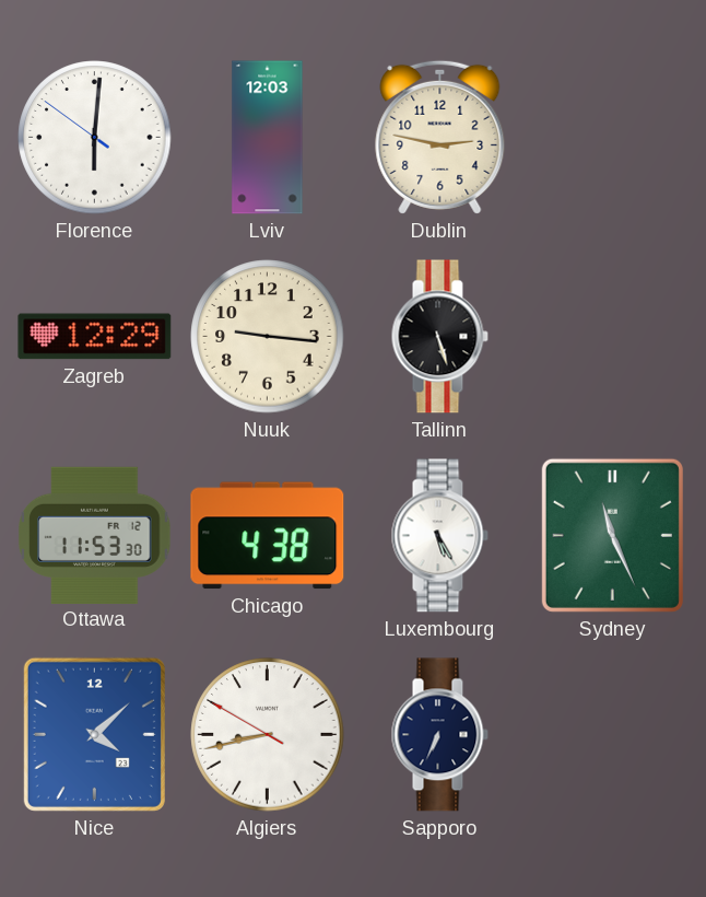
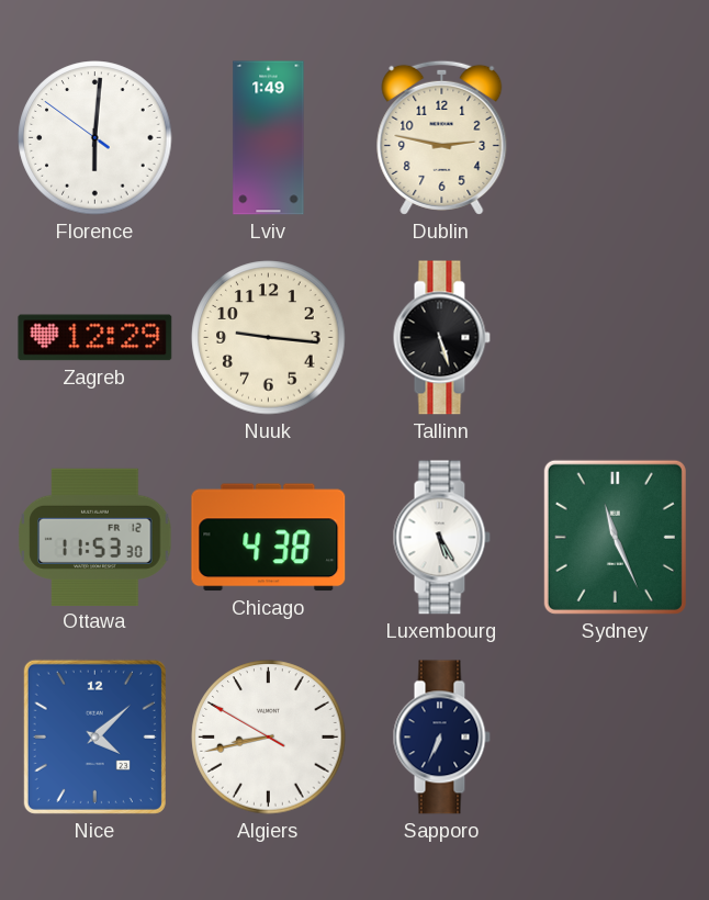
Lviv: 12:03 -> 1:49
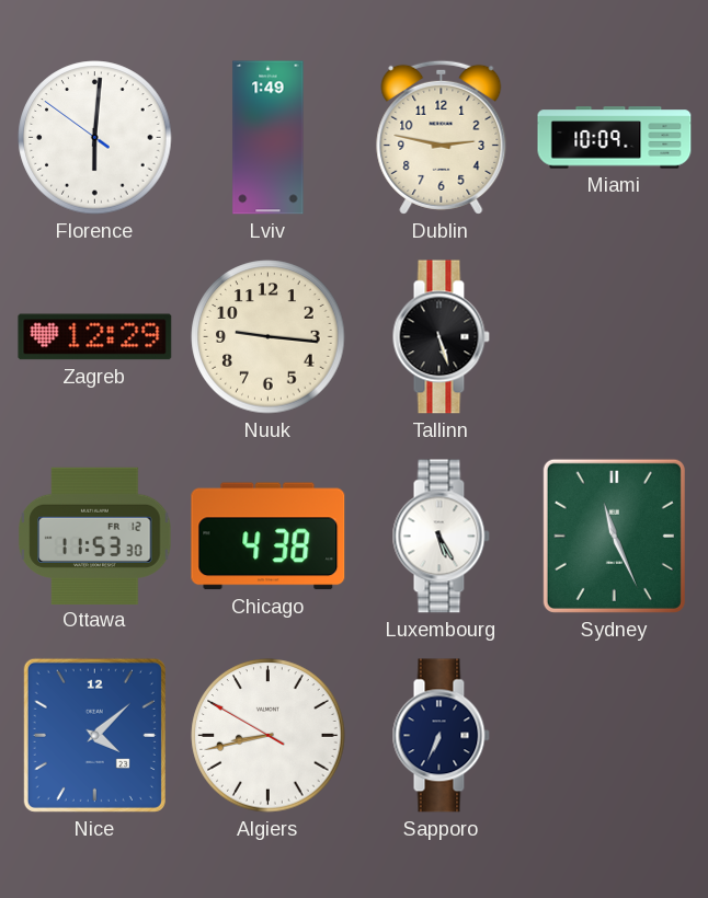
Miami: none -> 10:09
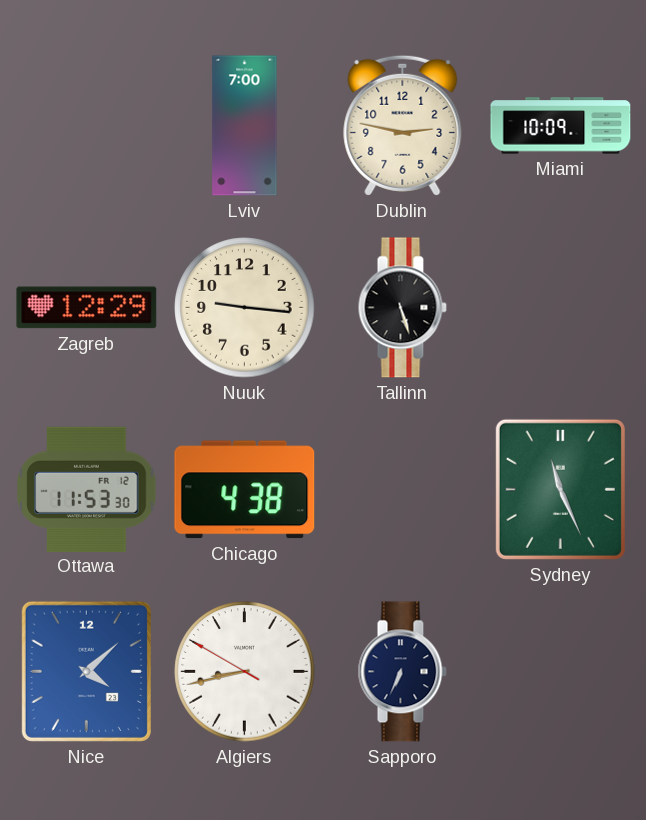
Florence: 6:00 -> none
Lviv: 1:49 -> 7:00
Luxembourg: 5:25 -> none
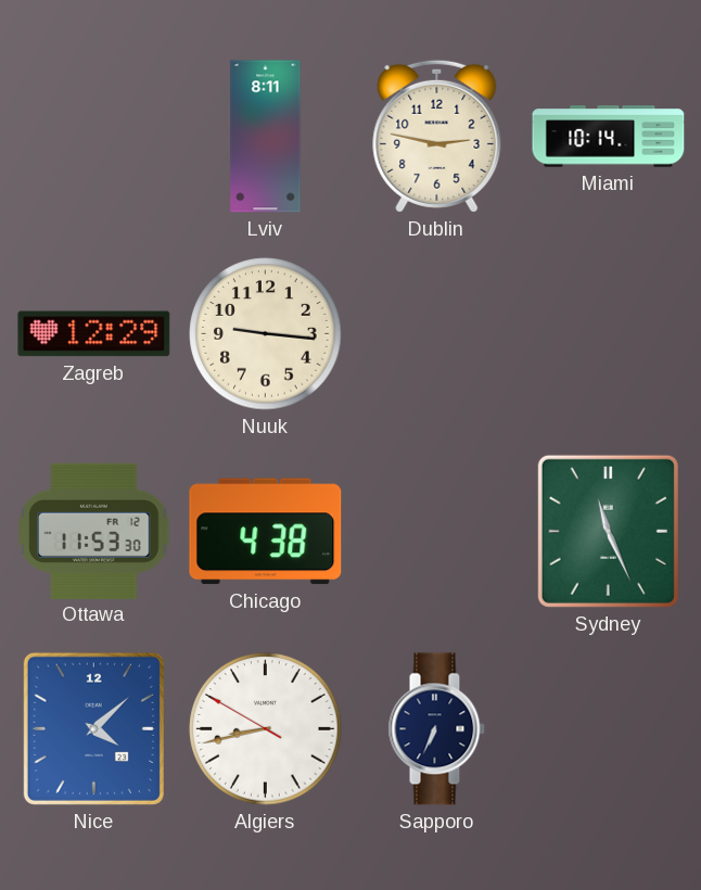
Lviv: 7:00 -> 8:11
Miami: 10:09 -> 10:14
Tallinn: 5:27 -> none
